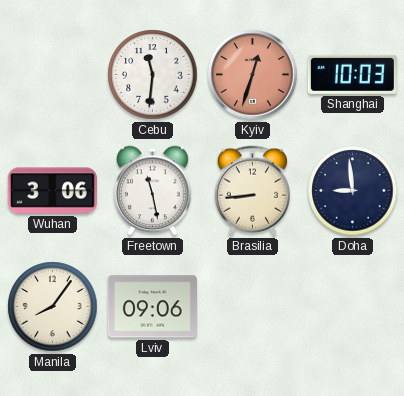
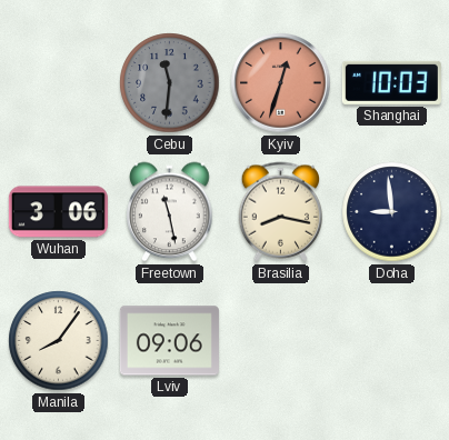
Cebu dial: white -> grey
Brasilia: 8:44 -> 8:17
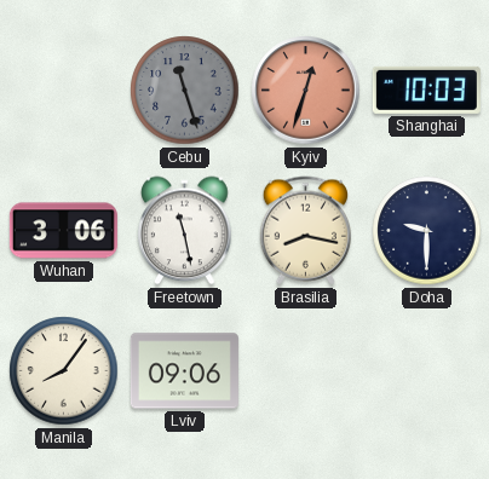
Cebu: 11:31 -> 11:27
Doha: 8:59 -> 9:30
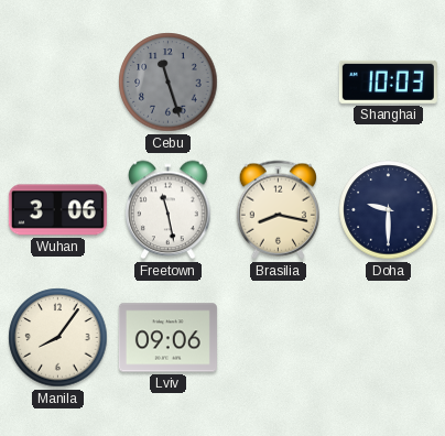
Kyiv: 12:33 -> none
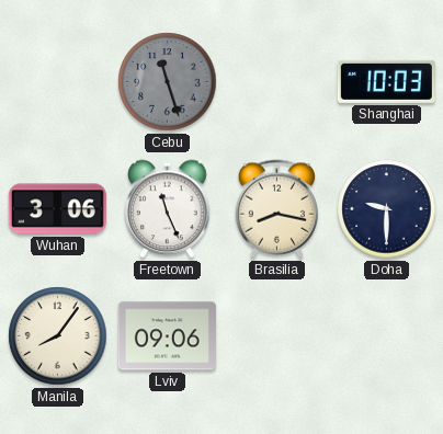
Freetown: 11:28 -> 11:26
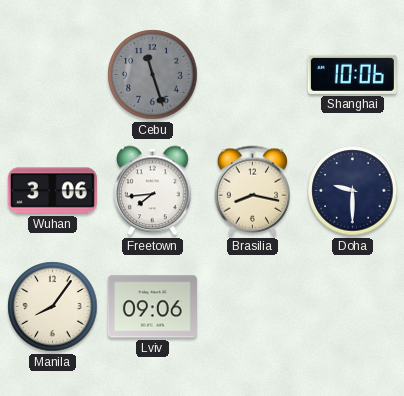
Shanghai: 10:03 -> 10:06
Freetown: 11:26 -> 7:44
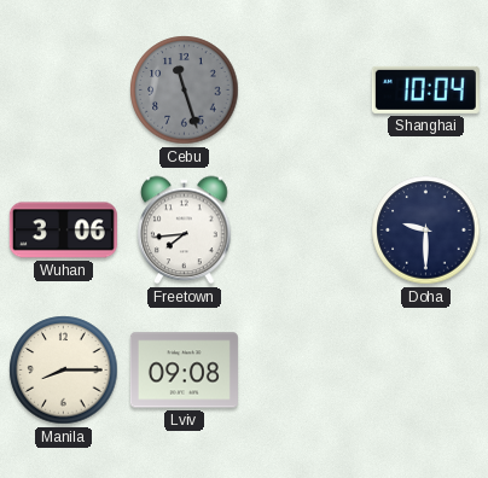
Shanghai: 10:06 -> 10:04
Brasilia: 8:17 -> none
Manila: 8:06 -> 8:15
Lviv: 09:06 -> 09:08
